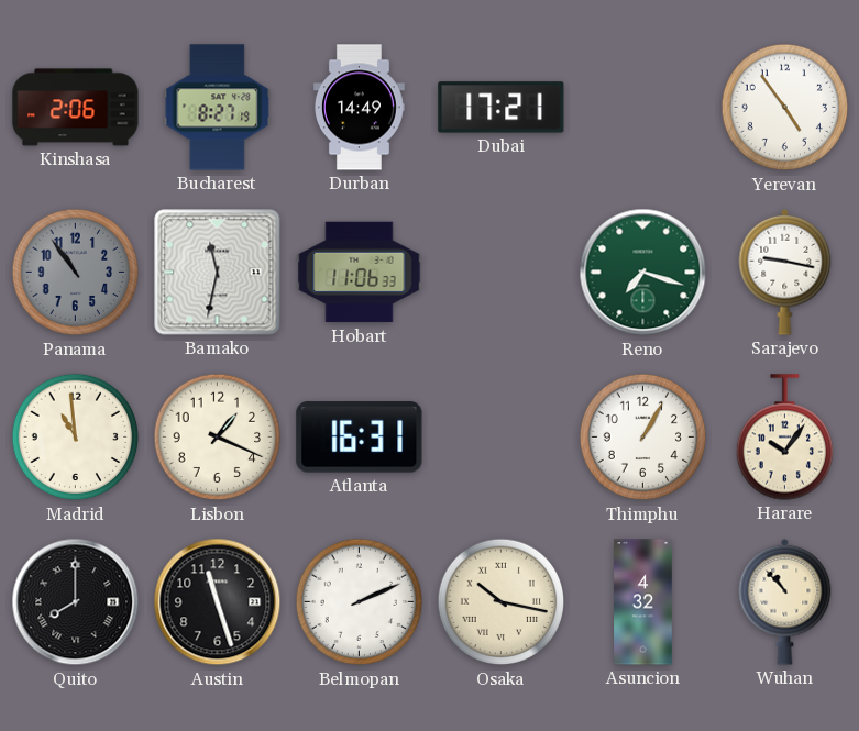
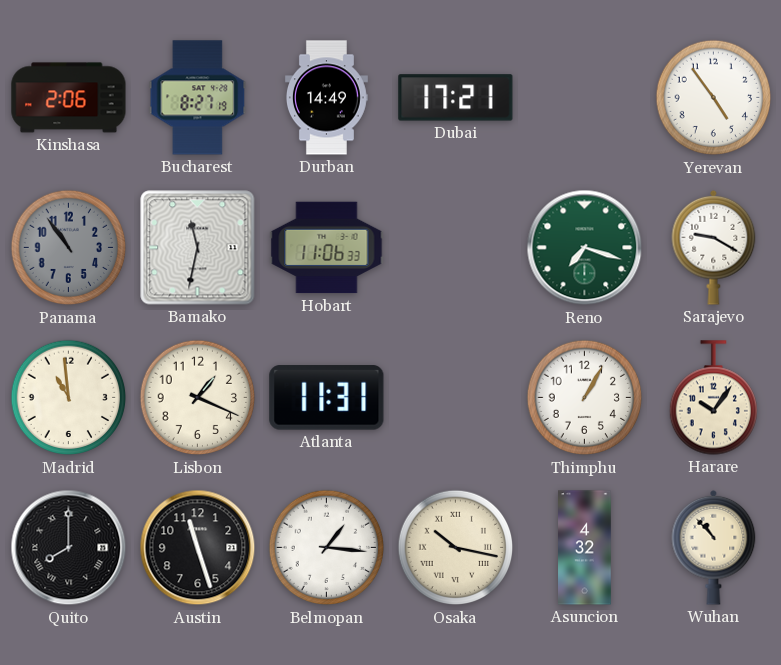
Sarajevo: 9:17 -> 9:20
Atlanta: 16:31 -> 11:31
Belmopan: 2:11 -> 1:16
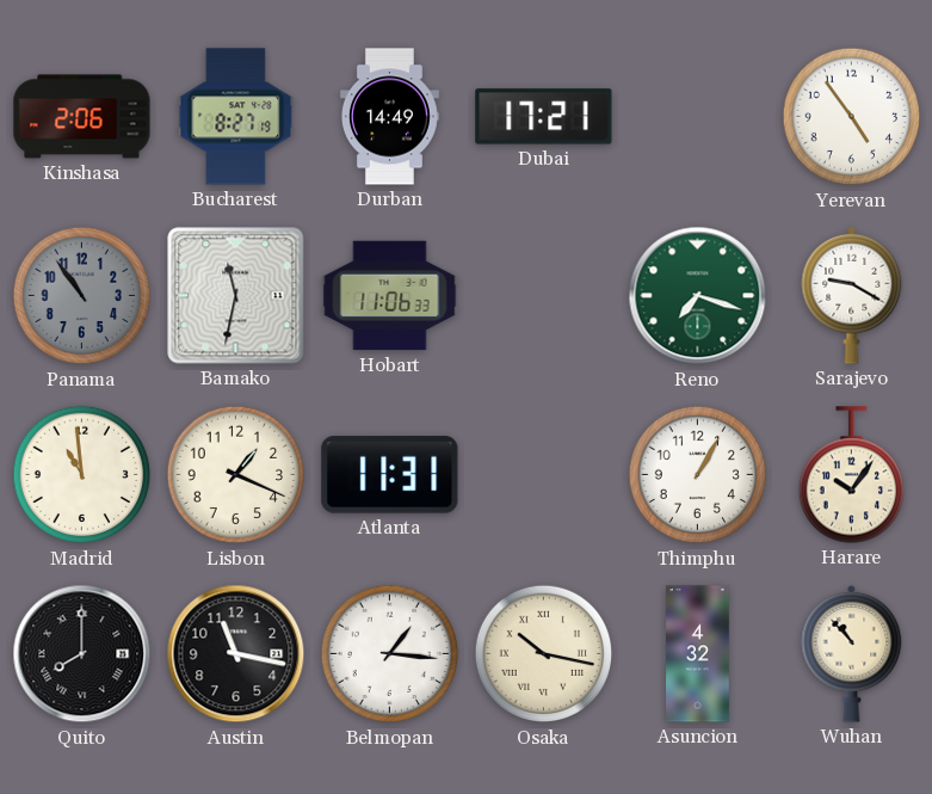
Austin: 11:27 -> 11:17
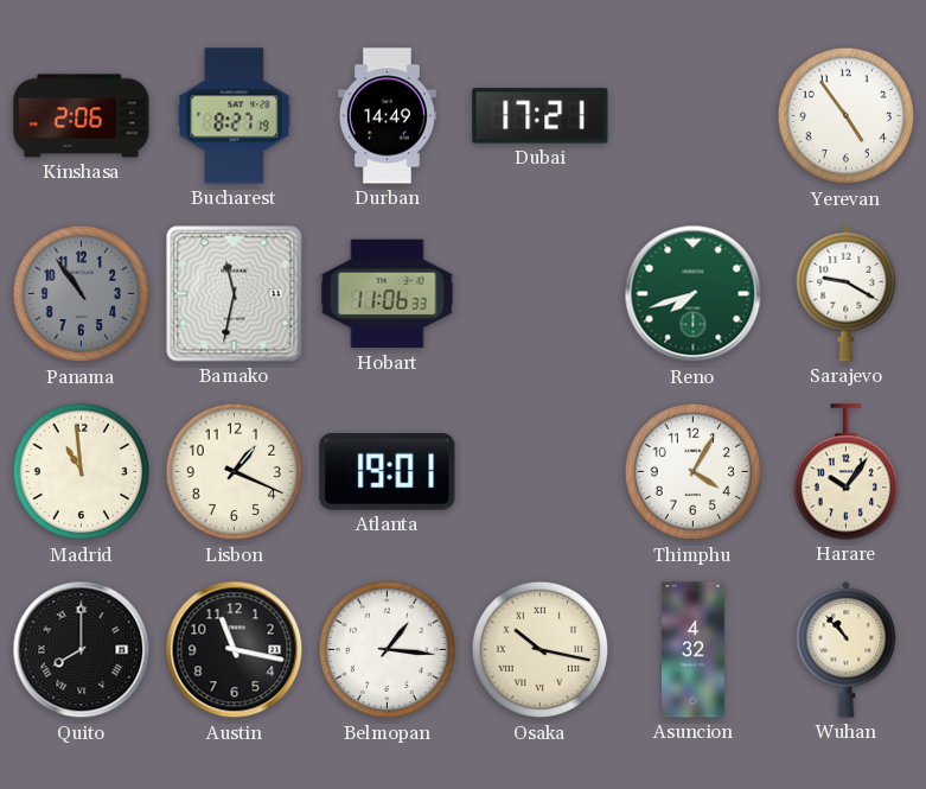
Reno: 7:18 -> 7:42
Atlanta: 11:31 -> 19:01
Thimphu: 1:05 -> 4:05
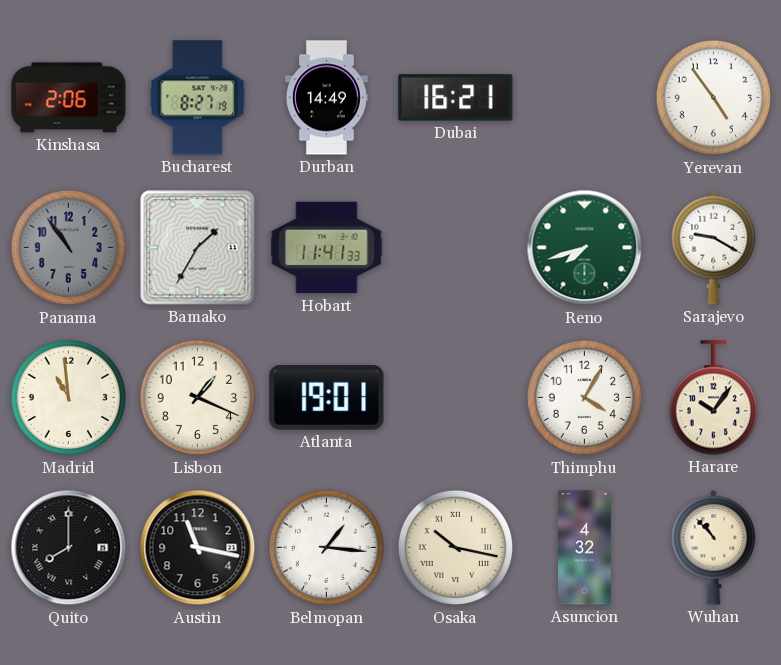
Dubai: 17:21 -> 16:21
Bamako: 11:32 -> 1:35
Hobart: 11:06 -> 11:41
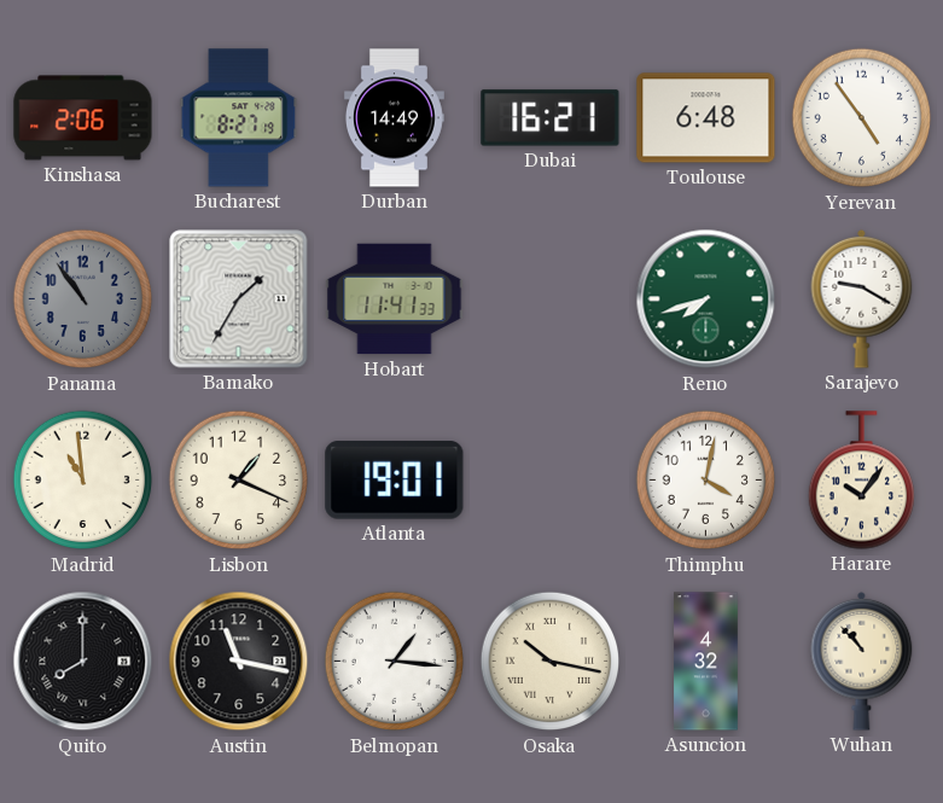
Toulouse: none -> 6:48
Thimphu: 4:05 -> 4:02
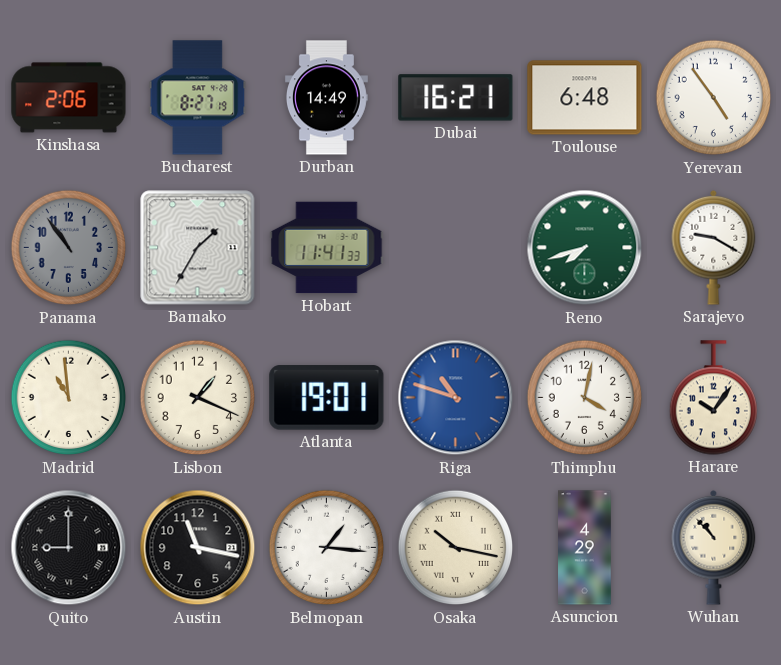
Riga: none -> 10:48
Quito: 8:00 -> 9:00
Asuncion: 4:32 -> 4:29
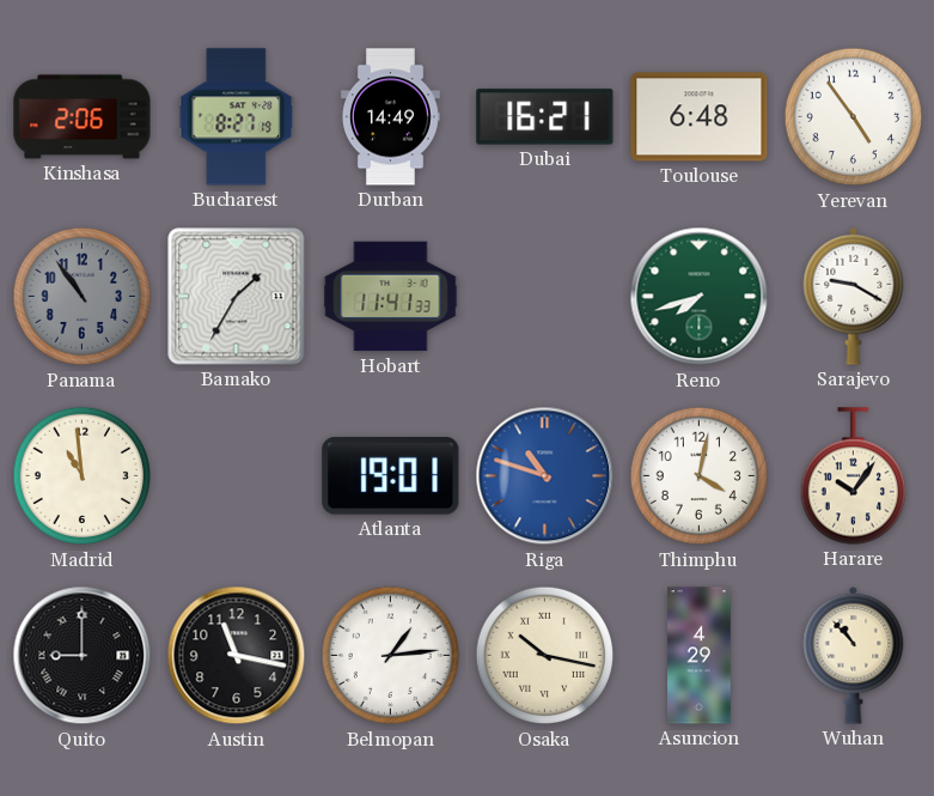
Lisbon: 1:19 -> none
Belmopan: 1:16 -> 1:14
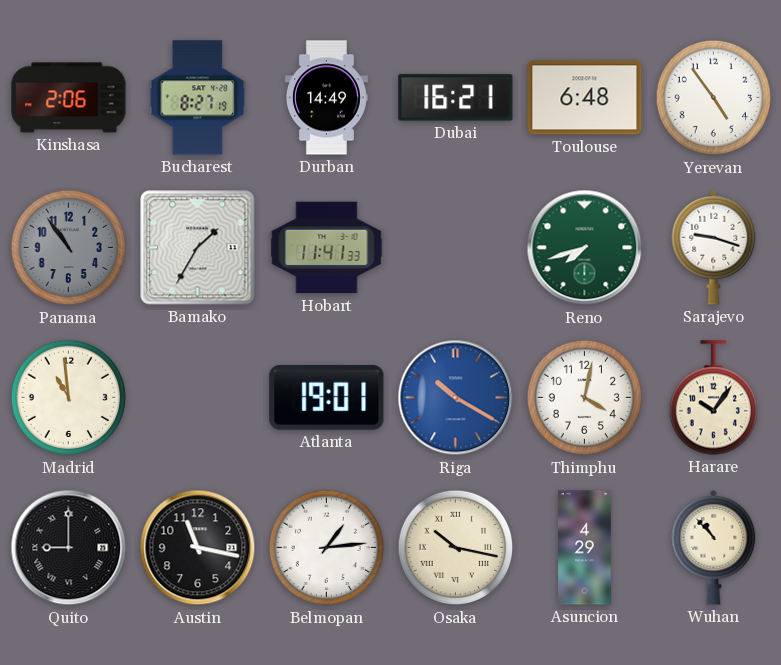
Sarajevo: 9:20 -> 9:18
Riga: 10:48 -> 10:20
